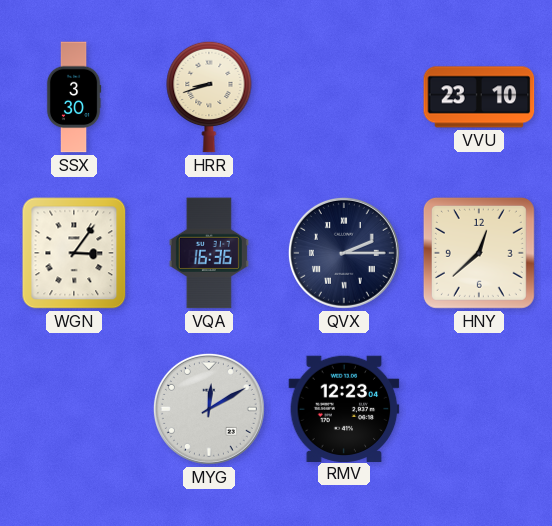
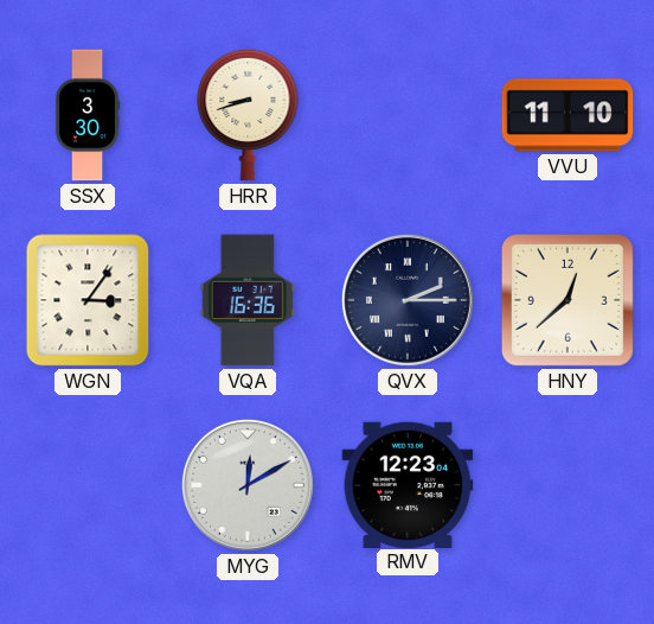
VVU: 23:10 -> 11:10
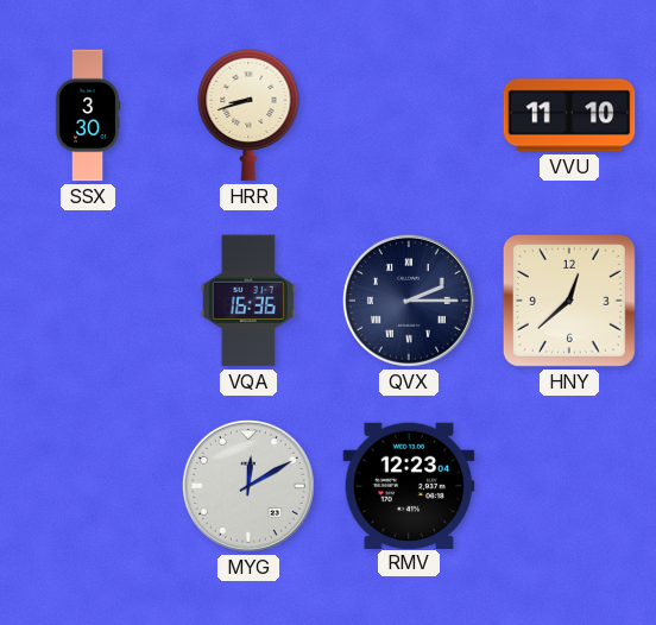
WGN: 3:06 -> none
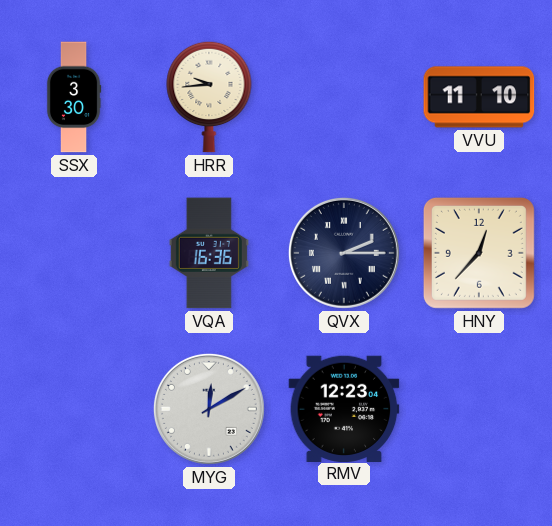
HRR: 8:42 -> 9:44
HNY: 12:38 -> 12:37
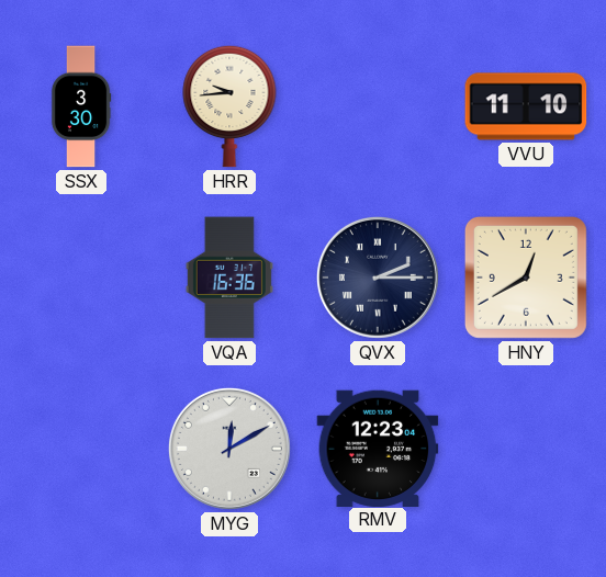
HNY: 12:37 -> 12:40
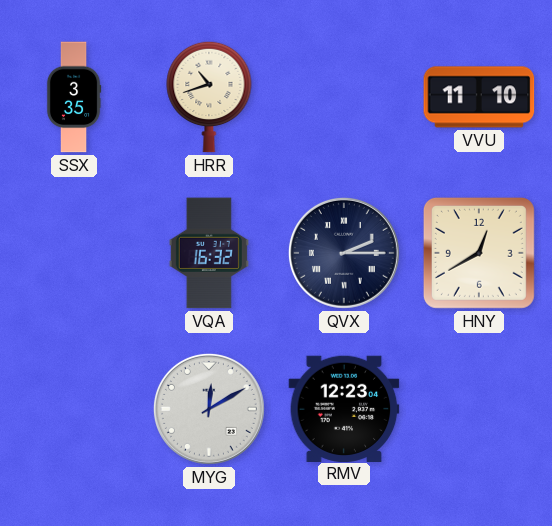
SSX: 3:30 -> 3:35
HRR: 9:44 -> 10:42
VQA: 16:36 -> 16:32
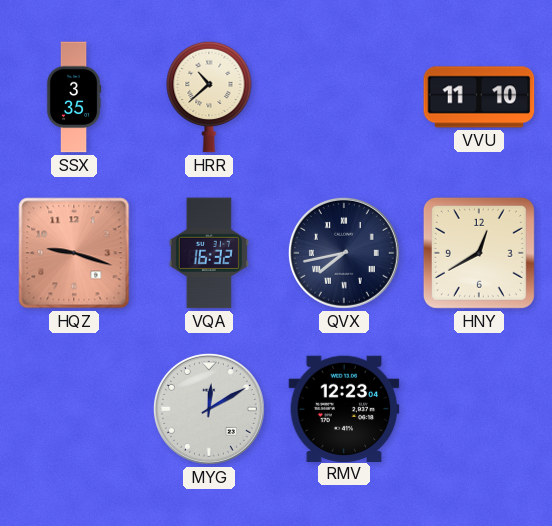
HRR: 10:42 -> 10:38
HQZ: none -> 9:18
QVX: 2:15 -> 7:43
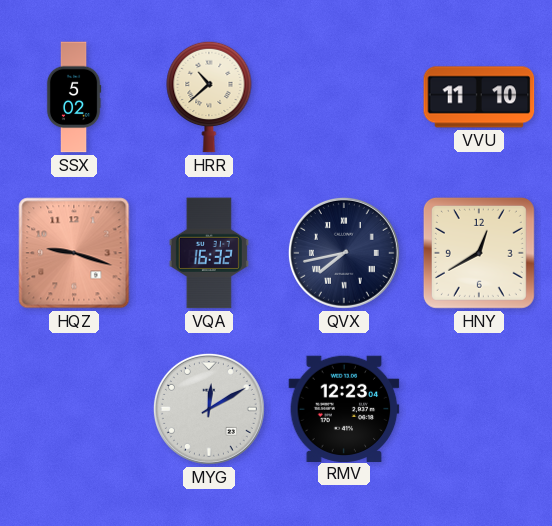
SSX: 3:35 -> 5:02
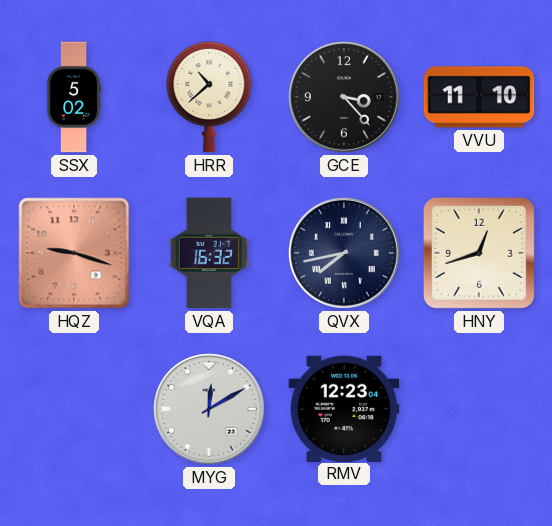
GCE: none -> 3:23
HNY: 12:40 -> 12:42
